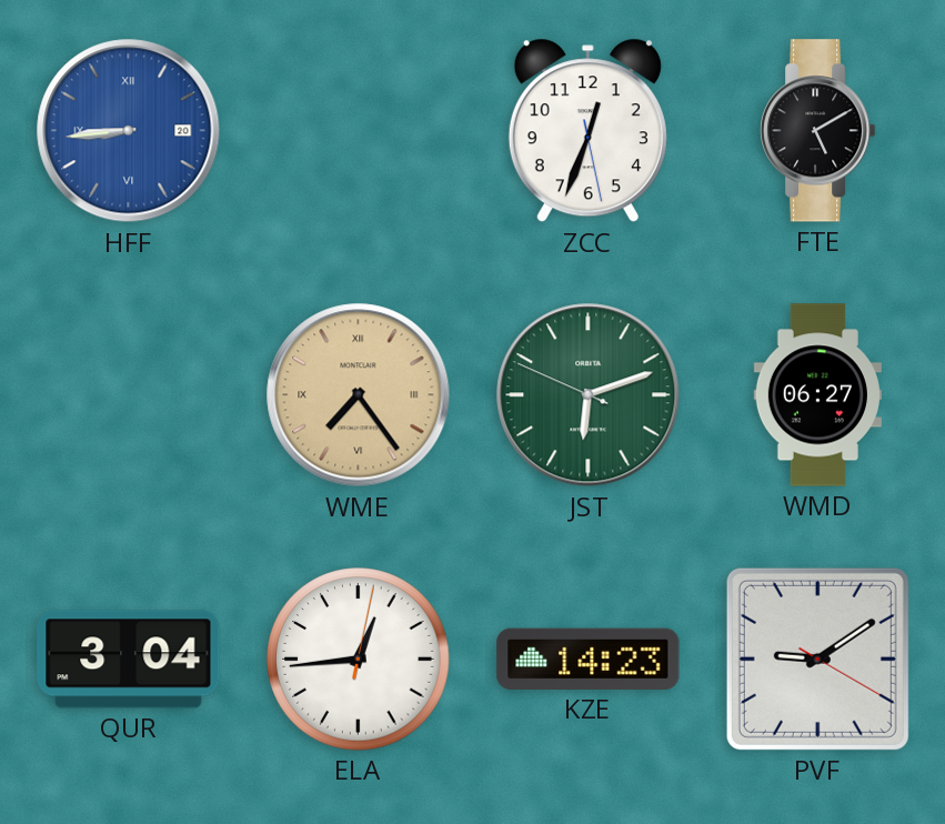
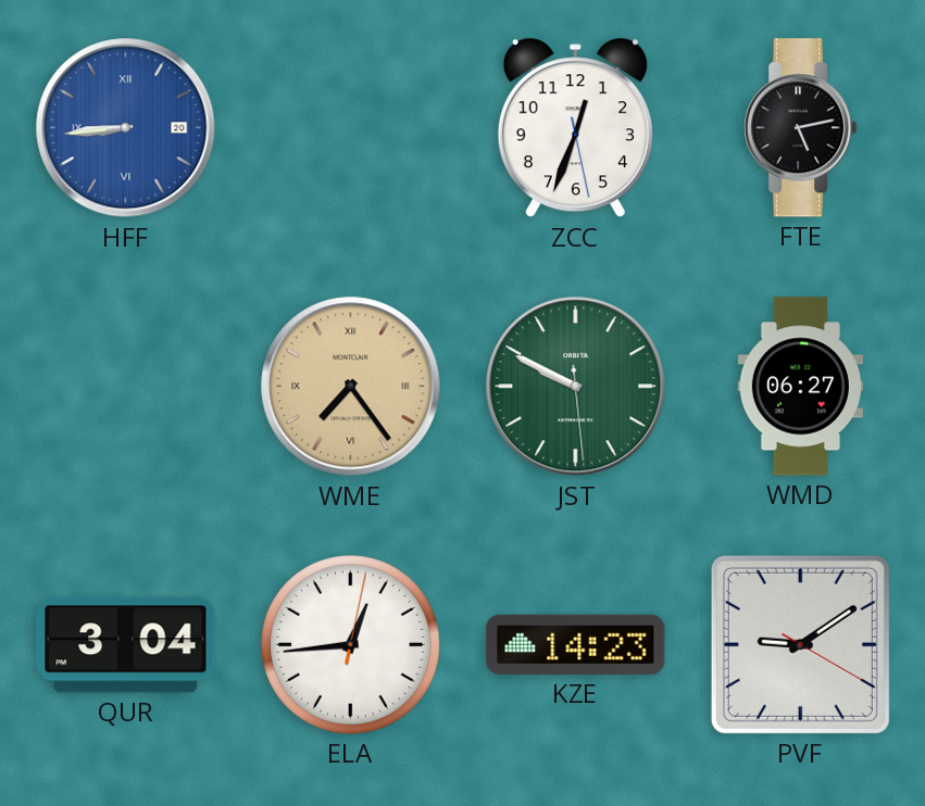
FTE: 5:10 -> 5:13
JST: 6:11 -> 9:49
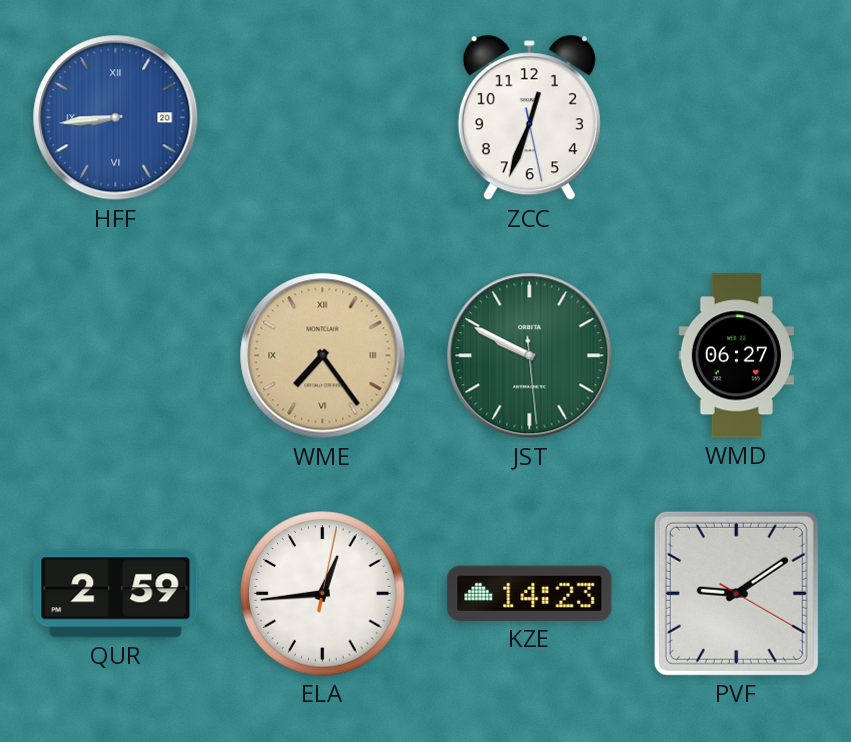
FTE: 5:13 -> none
QUR: 3:04 -> 2:59
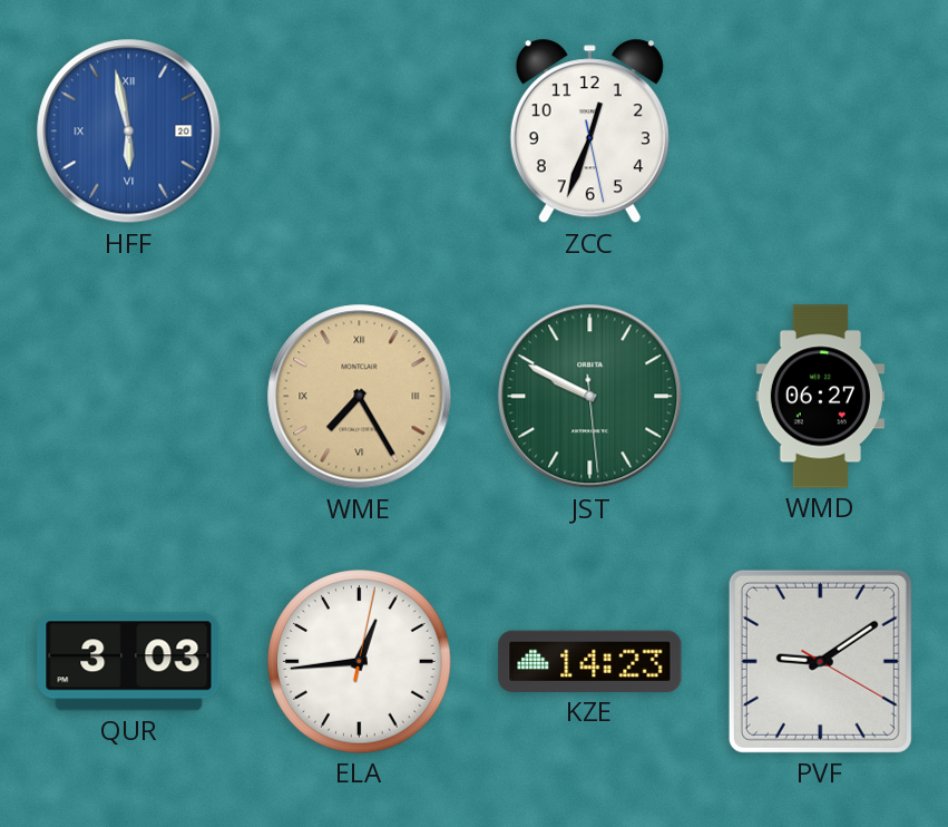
HFF: 8:44 -> 5:58
WME: 7:24 -> 7:25
QUR: 2:59 -> 3:03
